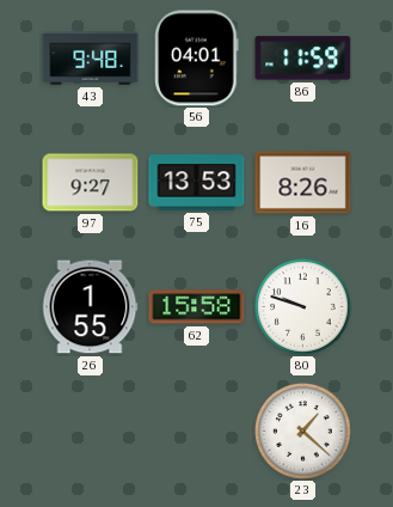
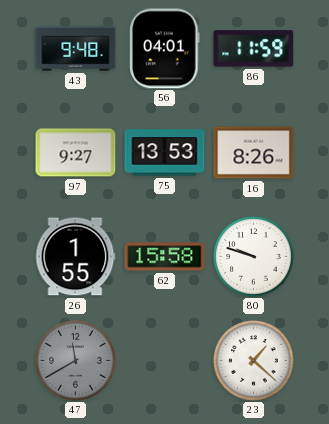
47: none -> 11:40
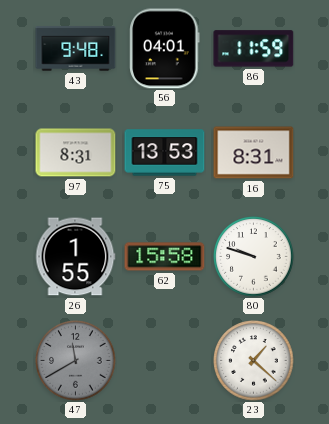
97: 9:27 -> 8:31
16: 8:26 -> 8:31
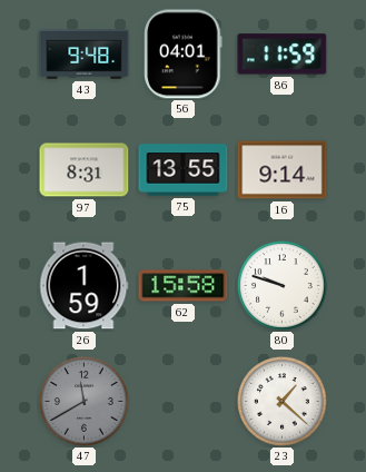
75: 13:53 -> 13:55
16: 8:31 -> 9:14
26: 1:55 -> 1:59
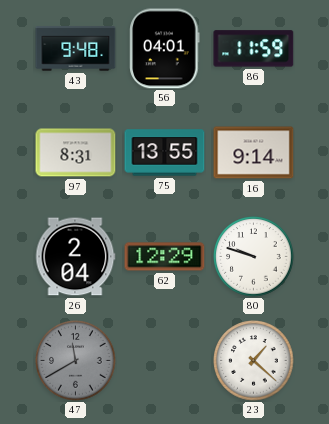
26: 1:59 -> 2:04
62: 15:58 -> 12:29
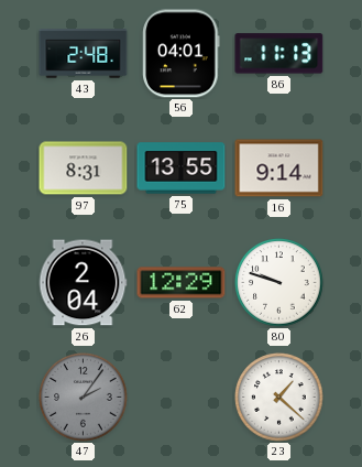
43: 9:48 -> 2:48
86: 11:59 -> 11:13
47: 11:40 -> 2:06
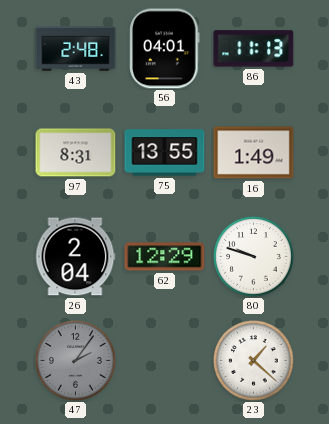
16: 9:14 -> 1:49
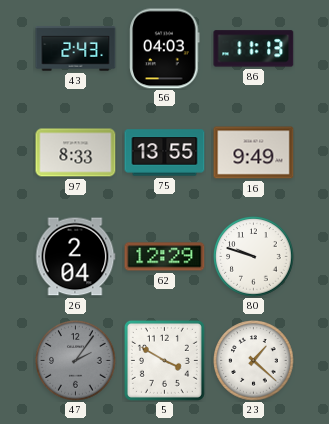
43: 2:48 -> 2:43
56: 04:01 -> 04:03
97: 8:31 -> 8:33
16: 1:49 -> 9:49
5: none -> 3:50
